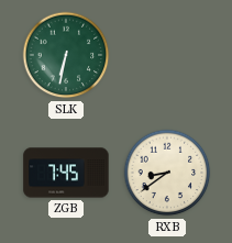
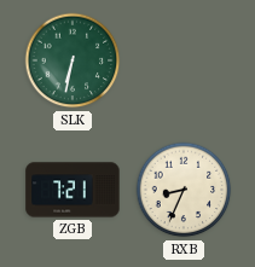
ZGB: 7:45 -> 7:21
RXB: 8:39 -> 8:34
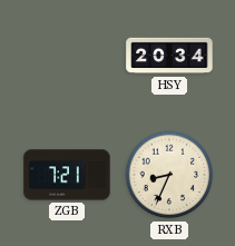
SLK: 6:32 -> none
HSY: none -> 20:34
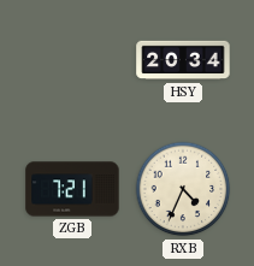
RXB: 8:34 -> 4:34
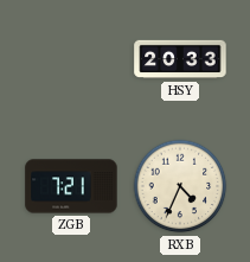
HSY: 20:34 -> 20:33
